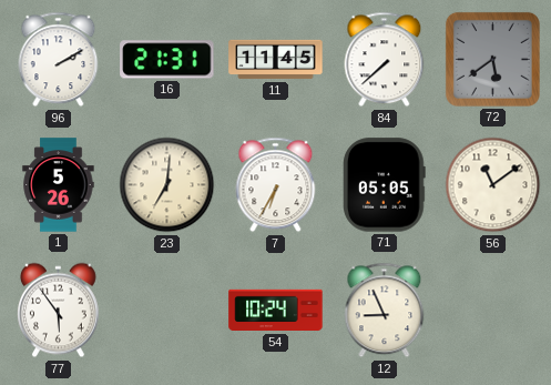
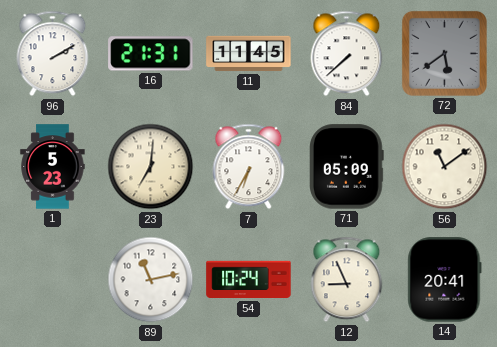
1: 5:26 -> 5:23
71: 05:05 -> 05:09
77: 5:54 -> none
89: none -> 11:13
14: none -> 20:41
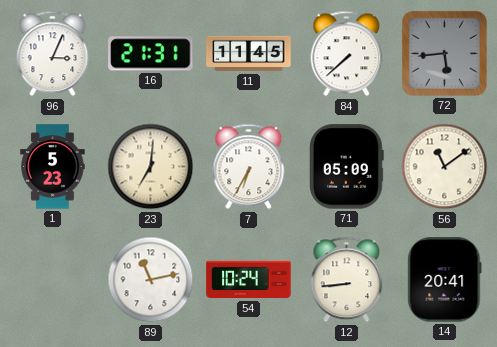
96: 2:10 -> 3:04
72: 5:39 -> 5:44
12: 8:56 -> 8:44
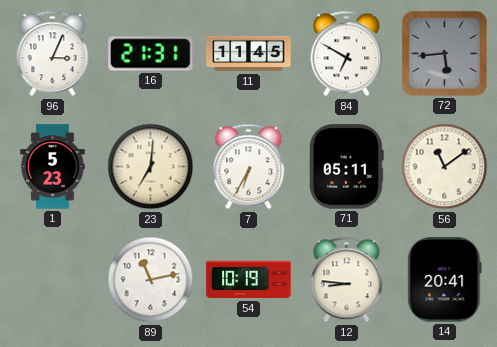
84: 7:38 -> 6:50
71: 05:09 -> 05:11
54: 10:24 -> 10:19
12: 8:44 -> 8:46
